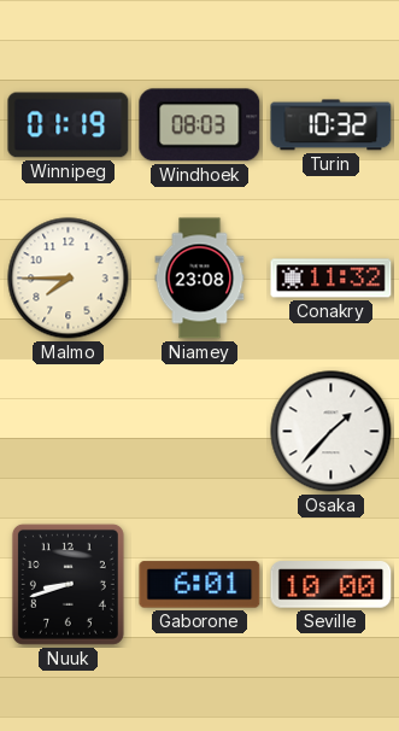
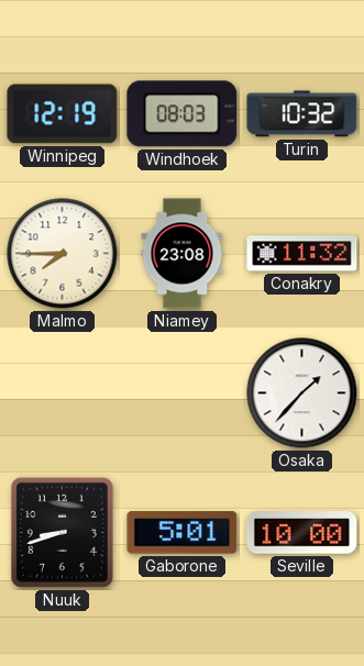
Winnipeg: 01:19 -> 12:19
Gaborone: 6:01 -> 5:01
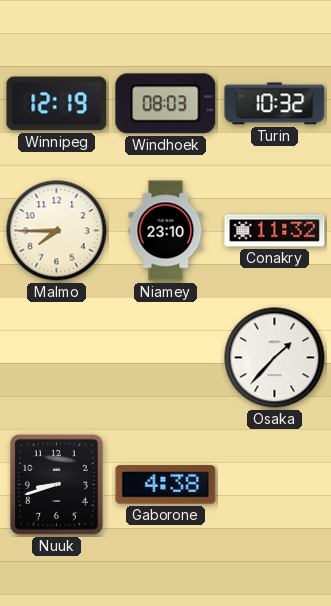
Niamey: 23:08 -> 23:10
Gaborone: 5:01 -> 4:38
Seville: 10:00 -> none
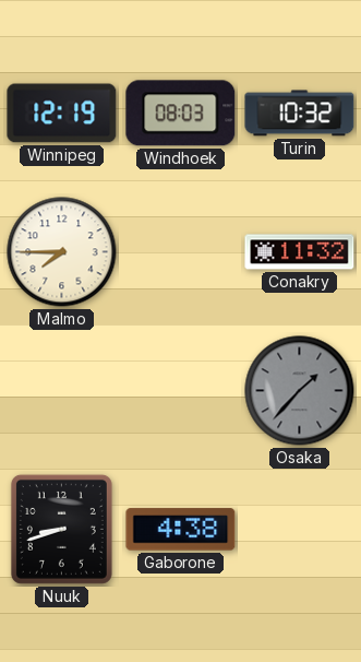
Niamey: 23:10 -> none
Osaka dial: white -> grey
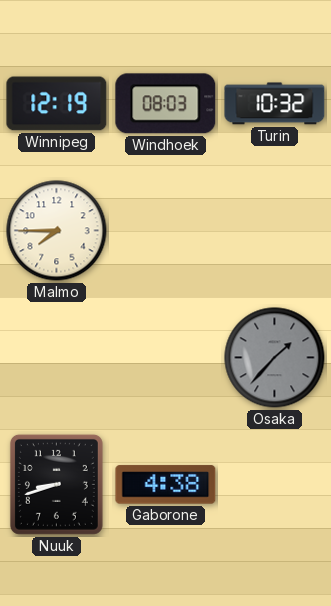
Conakry: 11:32 -> none
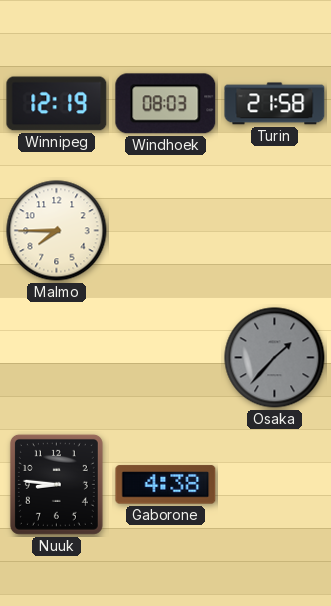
Turin: 10:32 -> 21:58
Nuuk: 8:42 -> 8:46
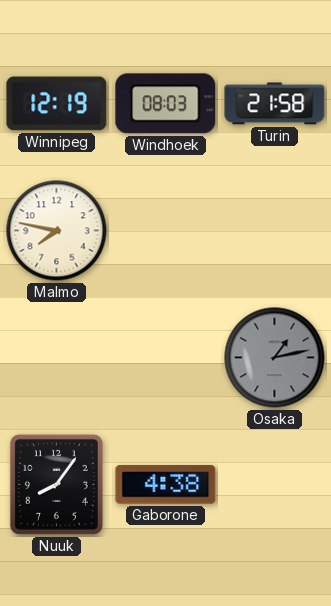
Malmo: 7:45 -> 7:47
Osaka: 1:37 -> 1:13
Nuuk: 8:46 -> 8:06
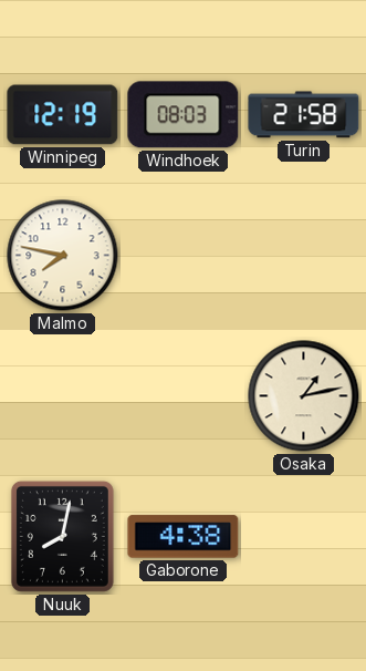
Osaka dial: grey -> cream
Nuuk: 8:06 -> 8:02
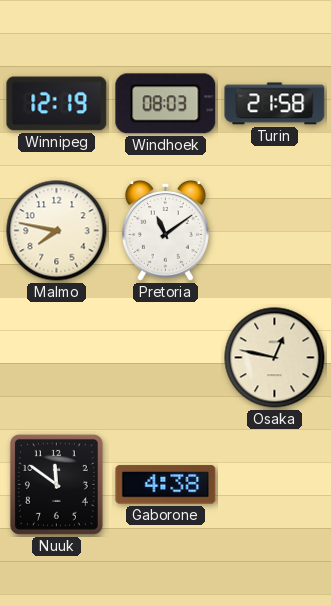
Pretoria: none -> 11:09
Osaka: 1:13 -> 12:47
Nuuk: 8:02 -> 11:51
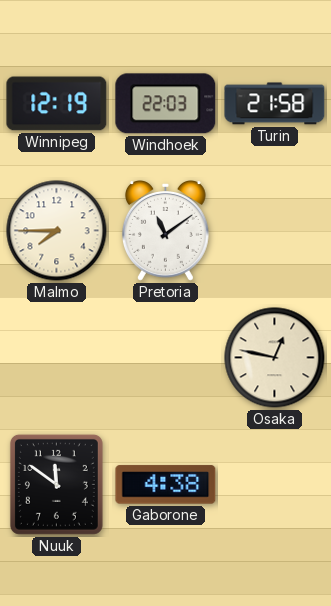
Windhoek: 08:03 -> 22:03
Malmo: 7:47 -> 7:45
